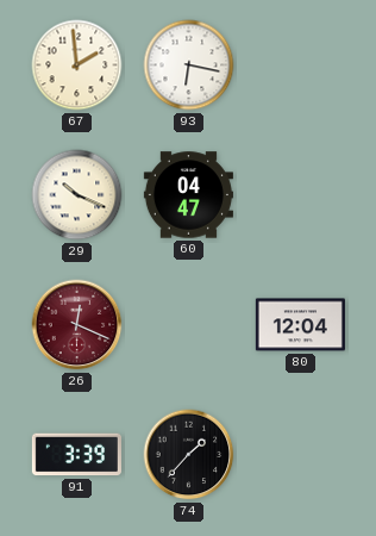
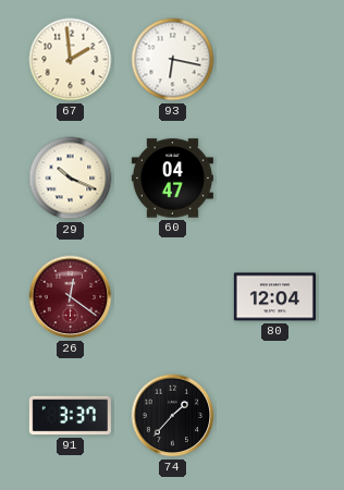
26: 12:19 -> 12:21
91: 3:39 -> 3:37
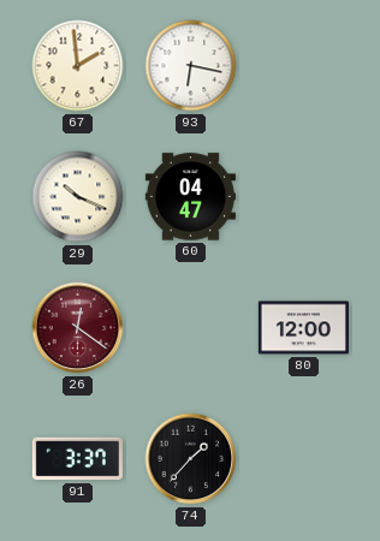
80: 12:04 -> 12:00
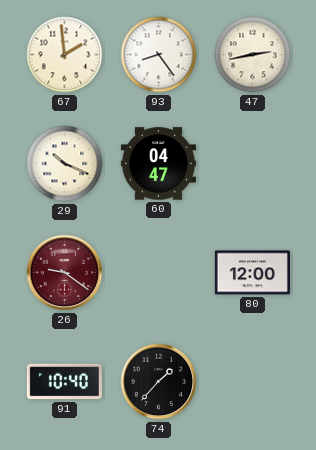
93: 6:17 -> 8:24
47: none -> 2:43
26: 12:21 -> 9:21
91: 3:37 -> 10:40
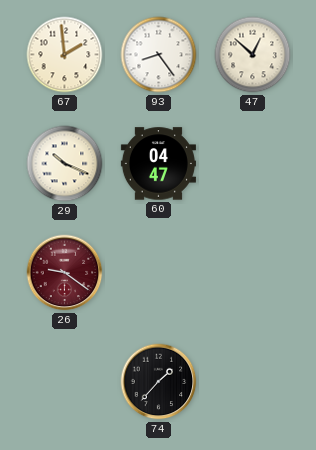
47: 2:43 -> 12:52
80: 12:00 -> none
91: 10:40 -> none
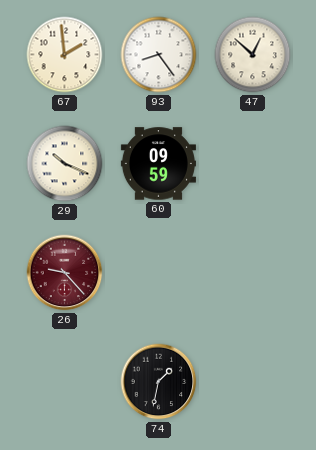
60: 04:47 -> 09:59
26: 9:21 -> 9:23
74: 1:37 -> 1:32
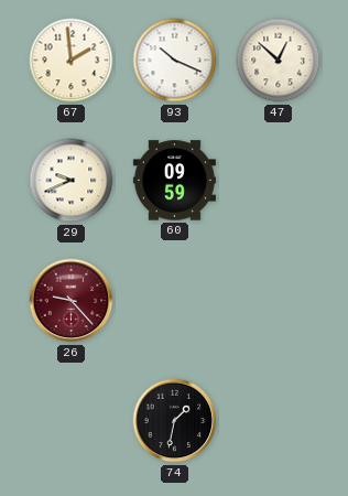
93: 8:24 -> 10:19
29: 10:19 -> 9:41
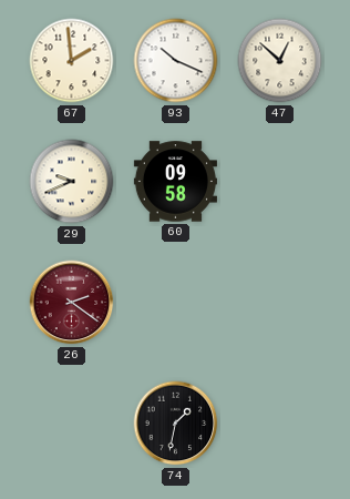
60: 09:59 -> 09:58
26: 9:23 -> 2:21
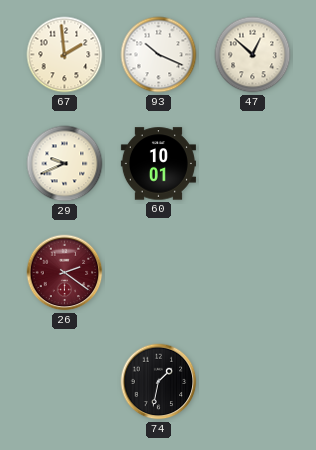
60: 09:58 -> 10:01
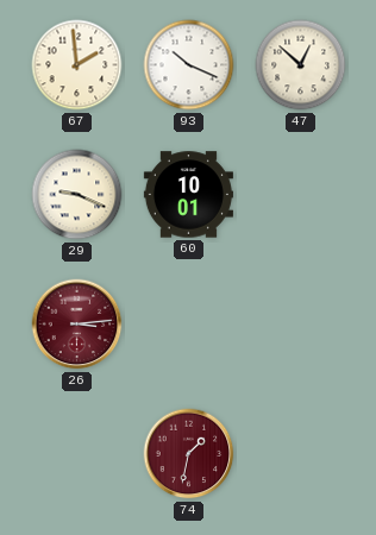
29: 9:41 -> 9:19
26: 2:21 -> 3:14
74 dial: black -> burgundy
